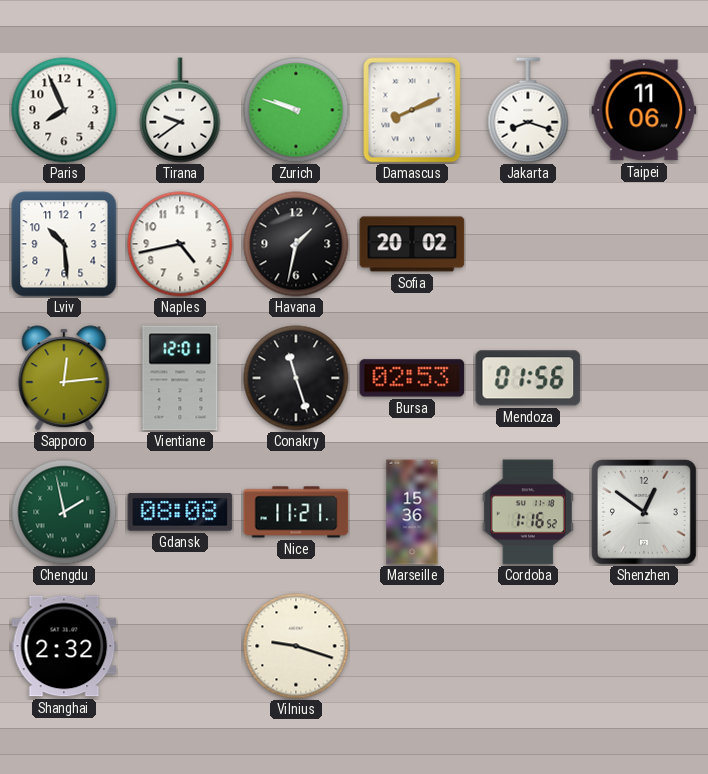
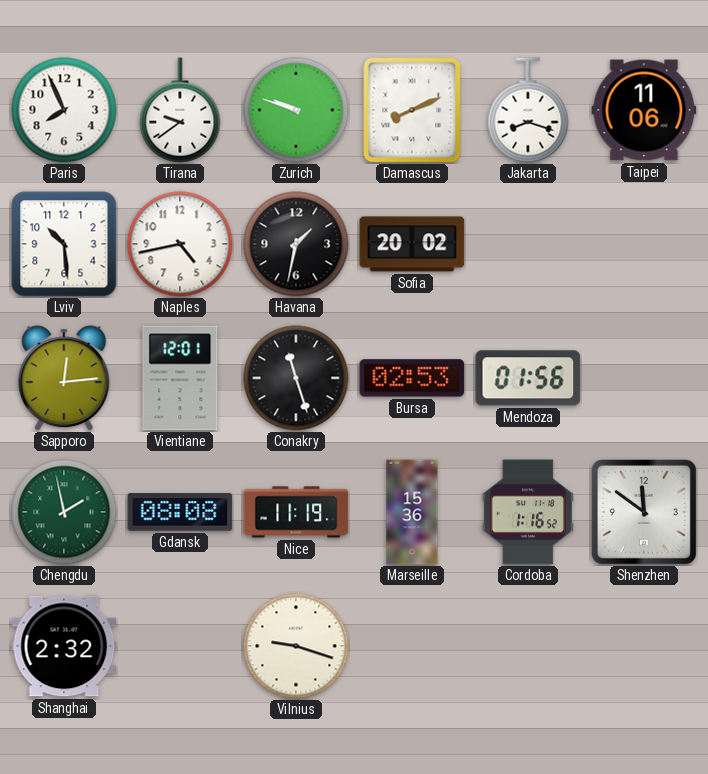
Nice: 11:21 -> 11:19
Shenzhen: 12:51 -> 11:51
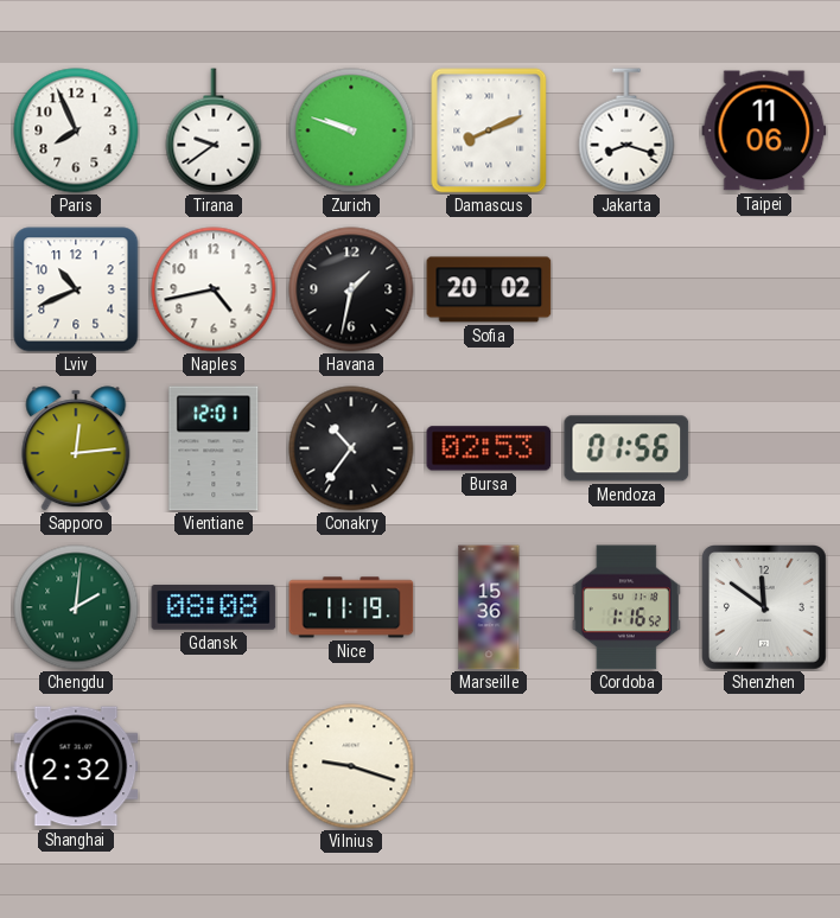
Lviv: 10:29 -> 10:41
Conakry: 11:27 -> 10:36
Chengdu: 1:58 -> 2:01
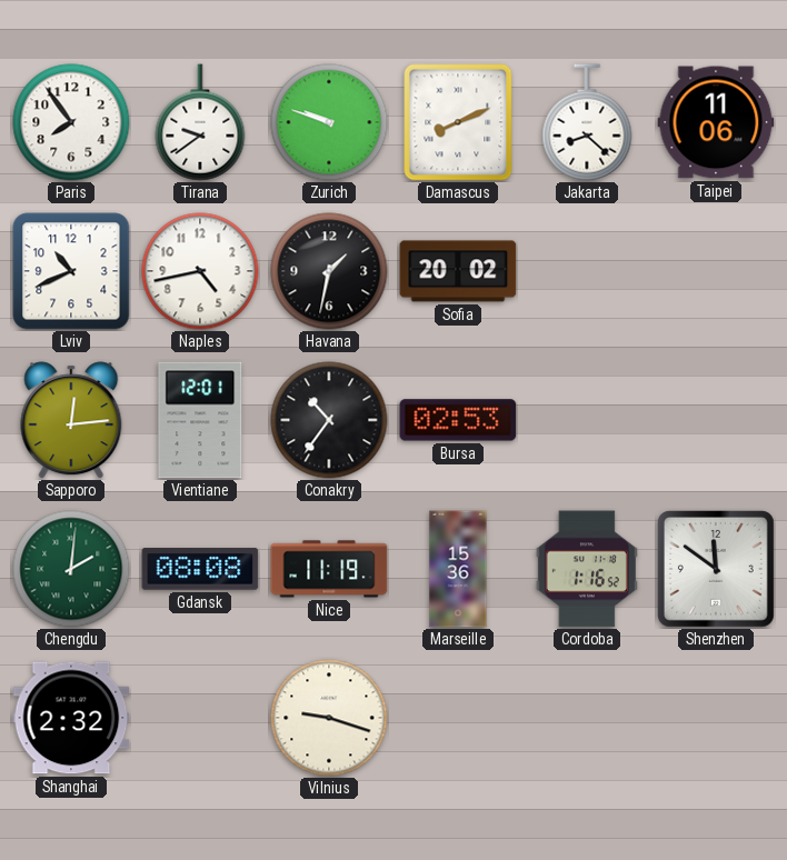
Paris: 7:56 -> 7:54
Jakarta: 8:18 -> 8:22
Mendoza: 01:56 -> none
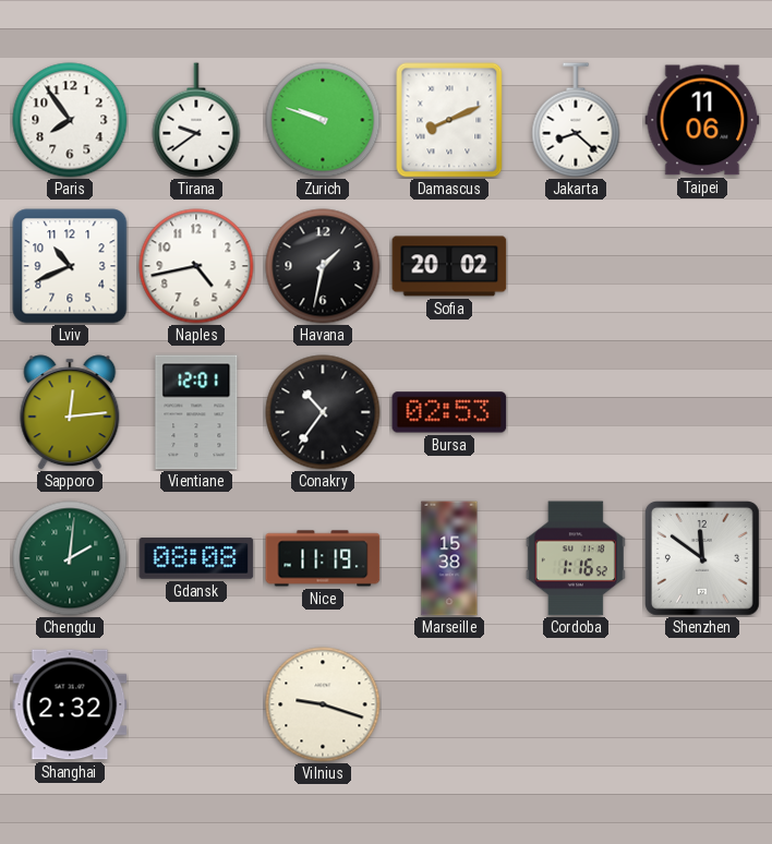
Marseille: 15:36 -> 15:38
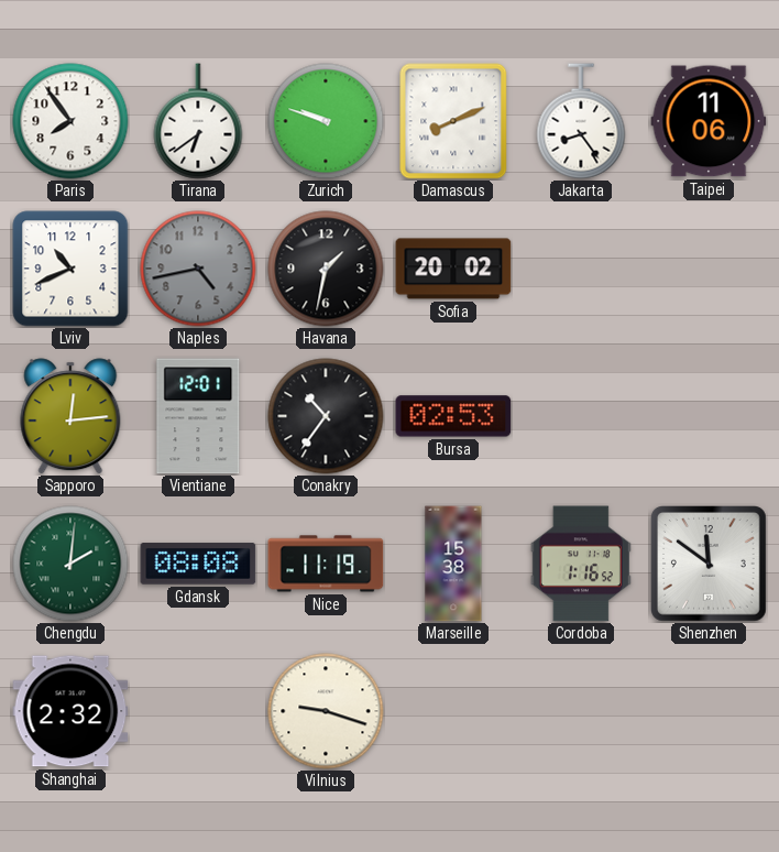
Tirana: 9:39 -> 6:39
Jakarta: 8:22 -> 8:24
Naples dial: white -> grey
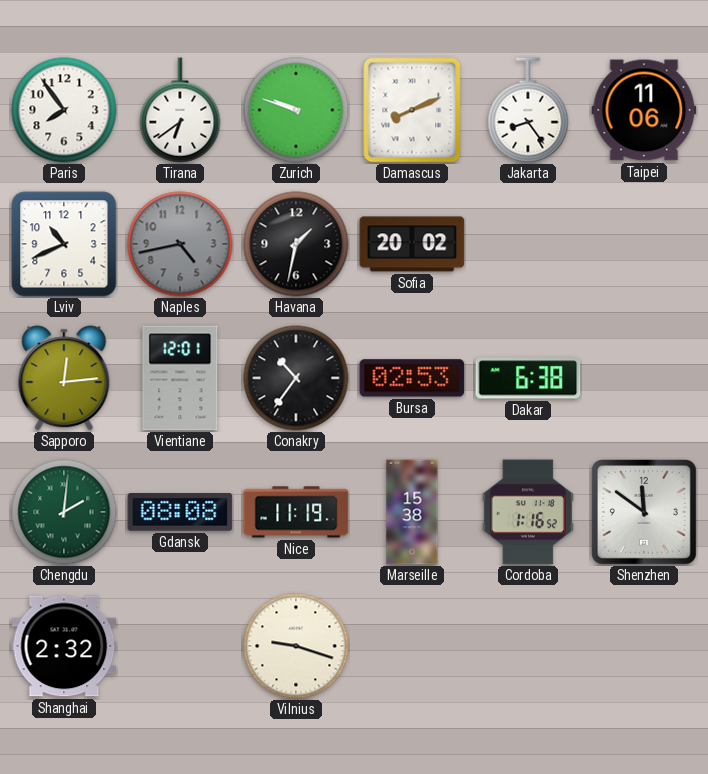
Dakar: none -> 6:38
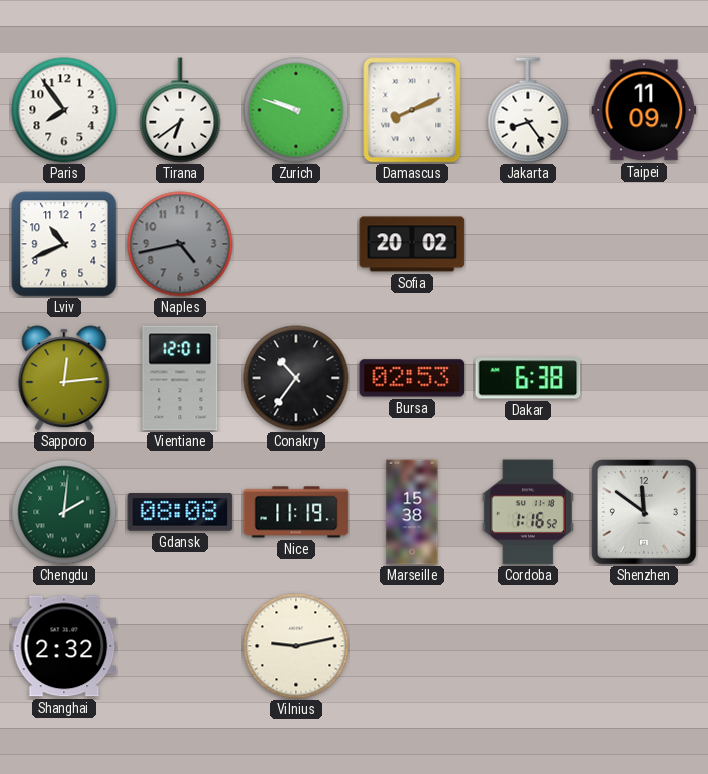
Taipei: 11:06 -> 11:09
Havana: 1:32 -> none
Vilnius: 9:18 -> 9:13
